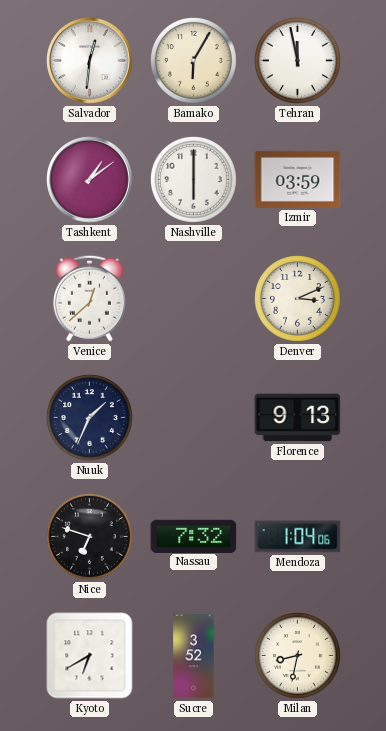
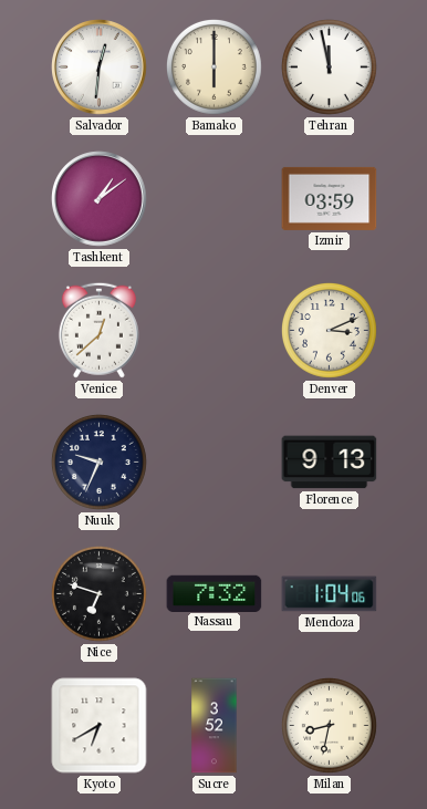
Bamako: 6:05 -> 6:00
Nashville: 6:00 -> none
Nuuk: 1:34 -> 9:34
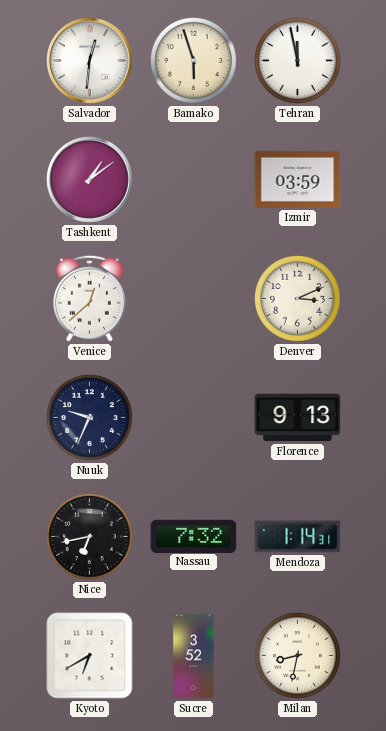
Bamako: 6:00 -> 5:57
Nice: 6:48 -> 6:43
Mendoza: 1:04 -> 1:14
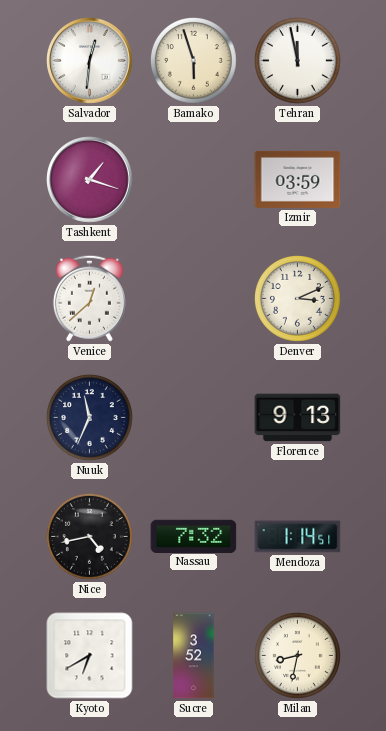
Tashkent: 1:09 -> 1:18
Nuuk: 9:34 -> 11:34
Nice: 6:43 -> 4:43
Mendoza: 1:14:31 -> 1:14:51
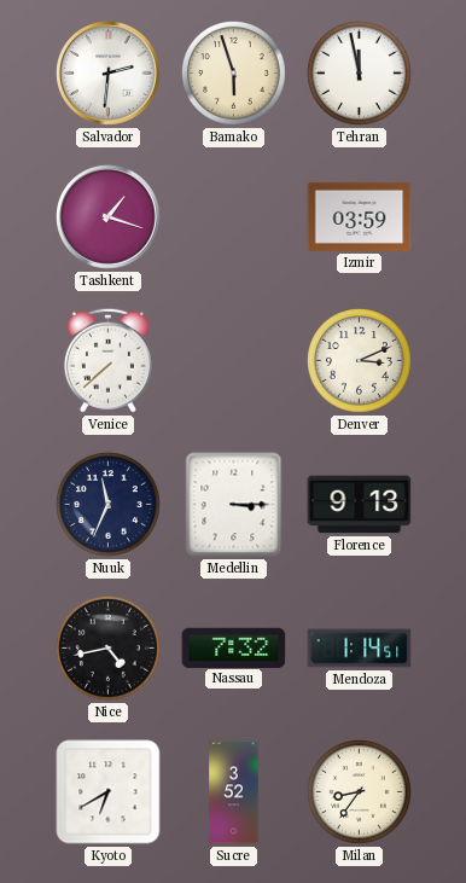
Salvador: 12:31 -> 2:31
Venice: 12:38 -> 7:38
Medellin: none -> 3:15
Milan: 8:32 -> 8:36
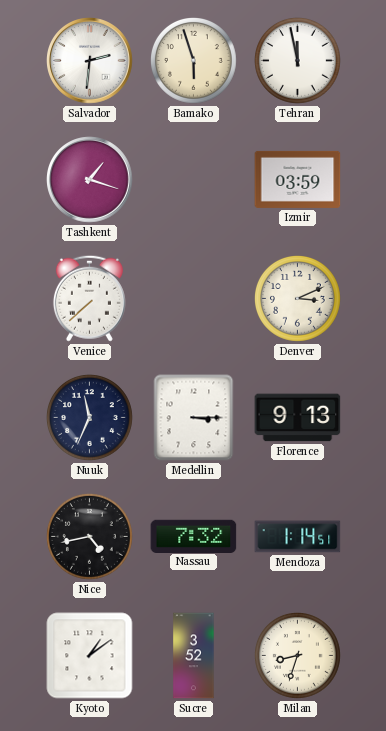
Kyoto: 6:40 -> 1:09
Milan: 8:36 -> 8:33
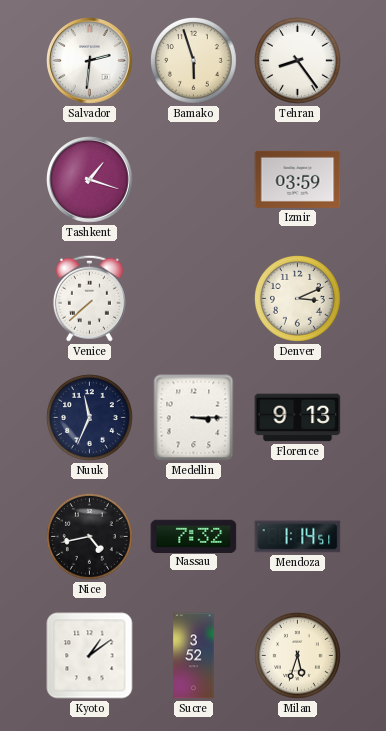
Tehran: 11:58 -> 8:24
Milan: 8:33 -> 5:33
